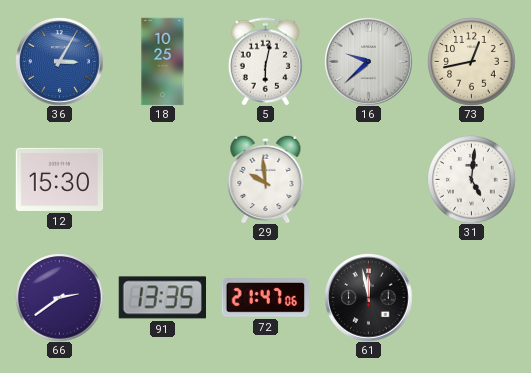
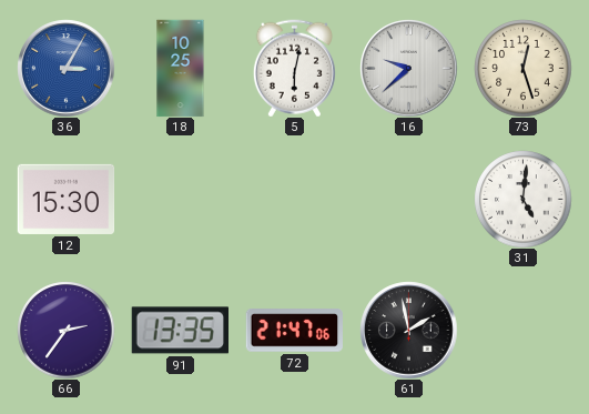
73: 12:43 -> 12:27
29: 9:59 -> none
66: 2:39 -> 2:36
61: 11:58 -> 1:58
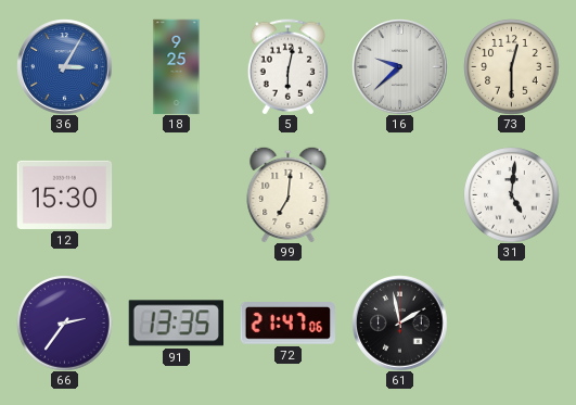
18: 10:25 -> 9:25
73: 12:27 -> 12:30
99: none -> 7:01
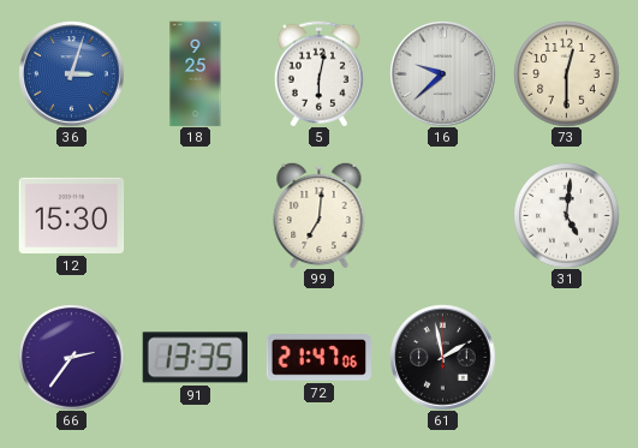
36: 3:05 -> 3:03
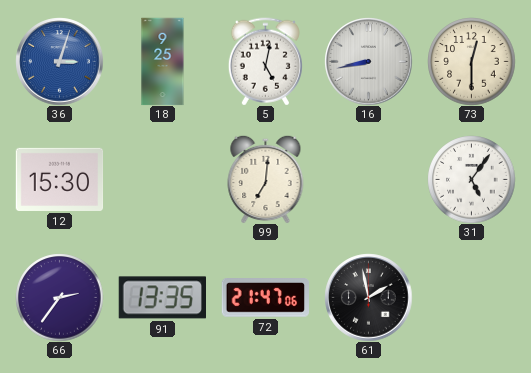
5: 6:02 -> 5:02
16: 9:38 -> 8:43
31: 5:01 -> 5:06
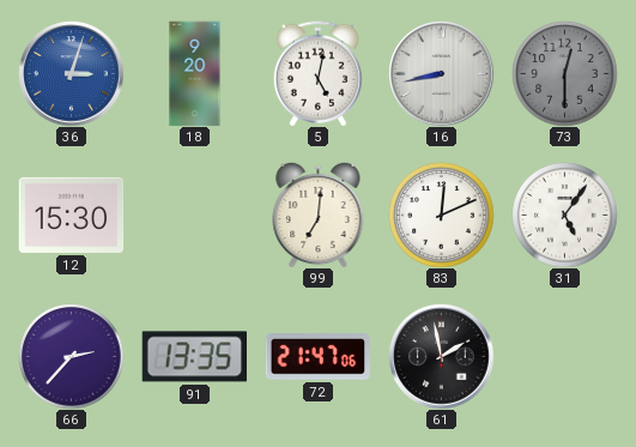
18: 9:25 -> 9:20
73 dial: cream -> grey
83: none -> 12:11
66: 2:36 -> 2:37
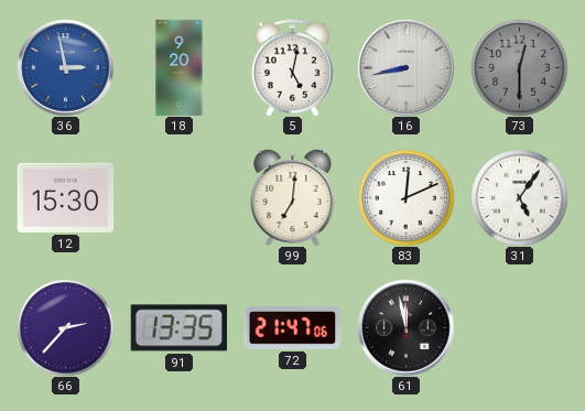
36: 3:03 -> 2:58
61: 1:58 -> 11:58
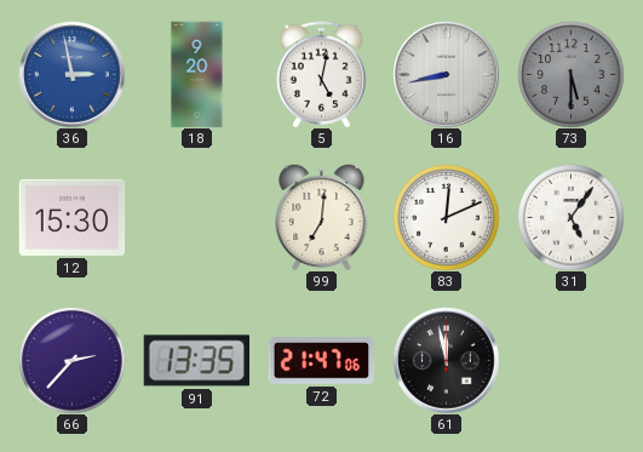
73: 12:30 -> 5:30
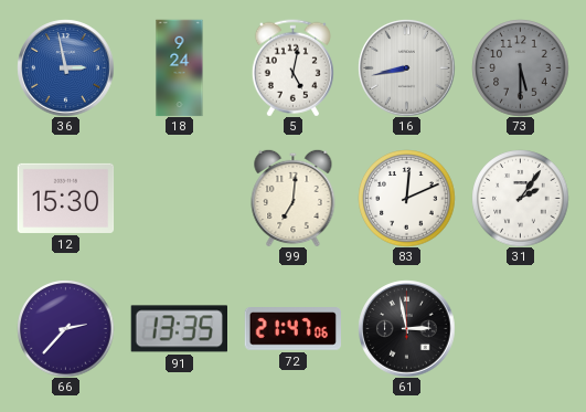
18: 9:20 -> 9:24
31: 5:06 -> 2:06
61: 11:58 -> 2:58
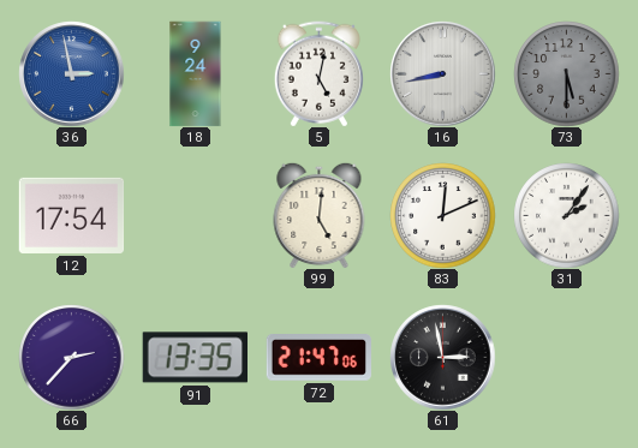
12: 15:30 -> 17:54
99: 7:01 -> 5:01
